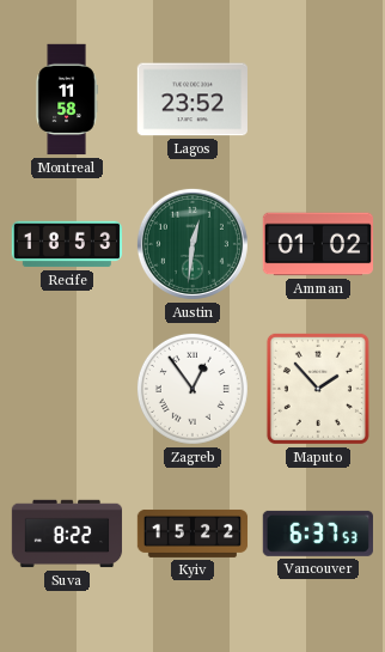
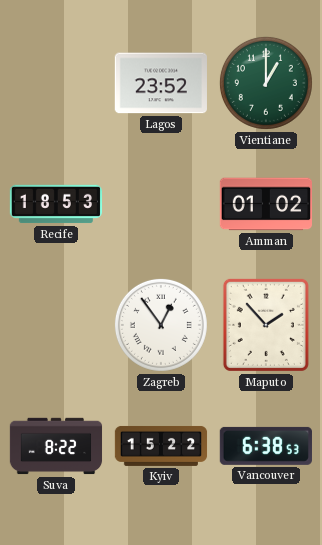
Montreal: 11:58 -> none
Vientiane: none -> 1:00
Austin: 12:31 -> none
Vancouver: 6:37 -> 6:38
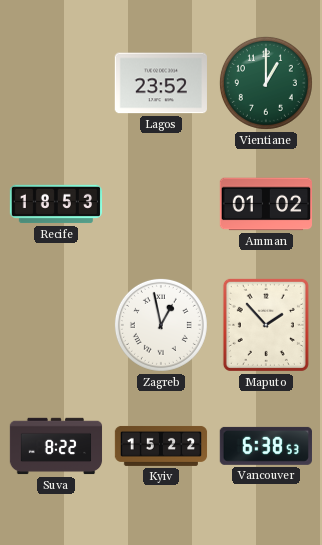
Zagreb: 12:54 -> 12:58
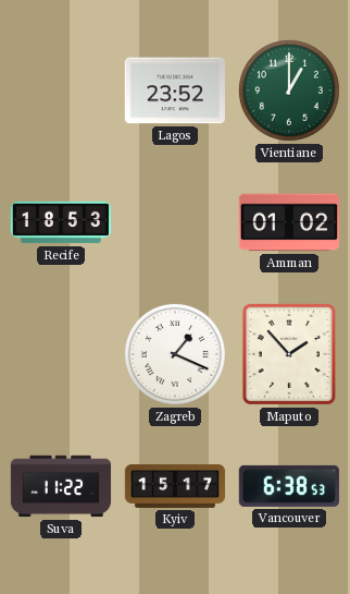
Zagreb: 12:58 -> 1:19
Suva: 8:22 -> 11:22
Kyiv: 15:22 -> 15:17
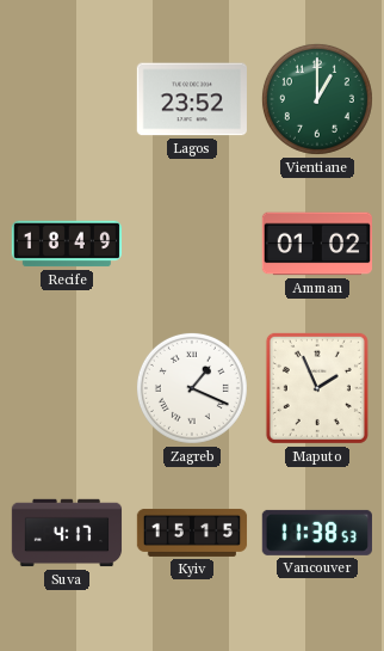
Recife: 18:53 -> 18:49
Maputo: 1:53 -> 1:56
Suva: 11:22 -> 4:17
Kyiv: 15:17 -> 15:15
Vancouver: 6:38 -> 11:38
